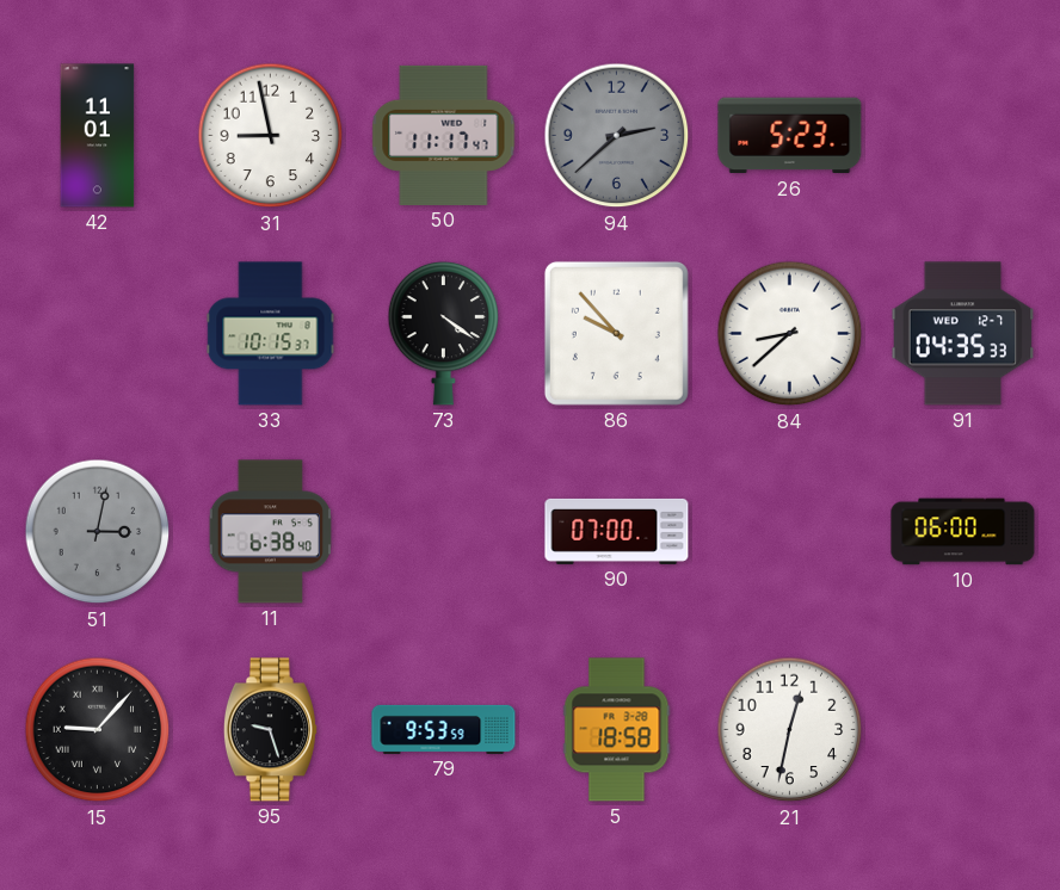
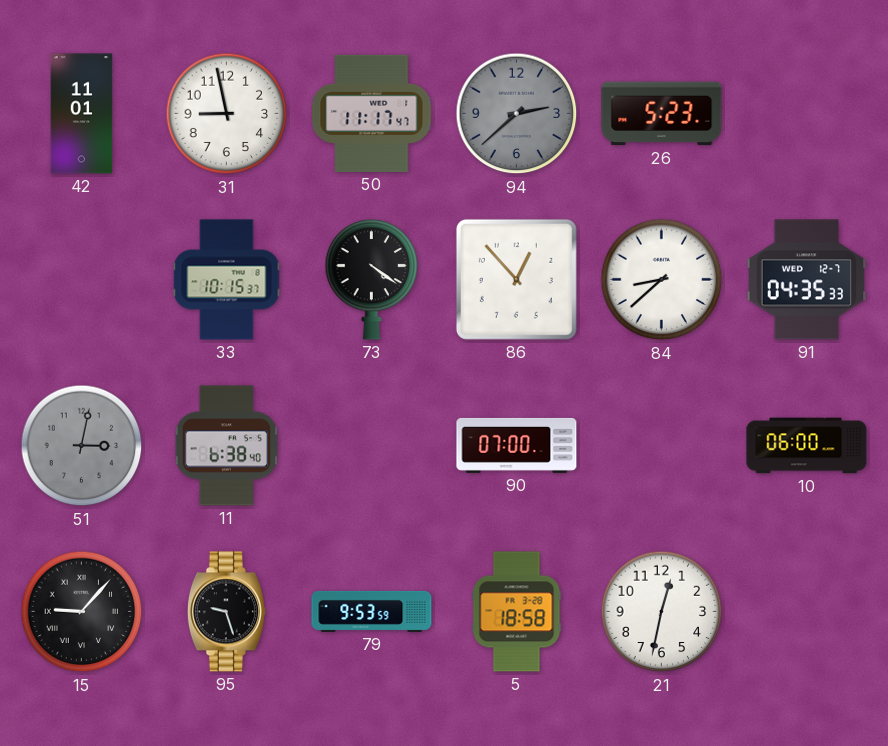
86: 9:53 -> 12:53
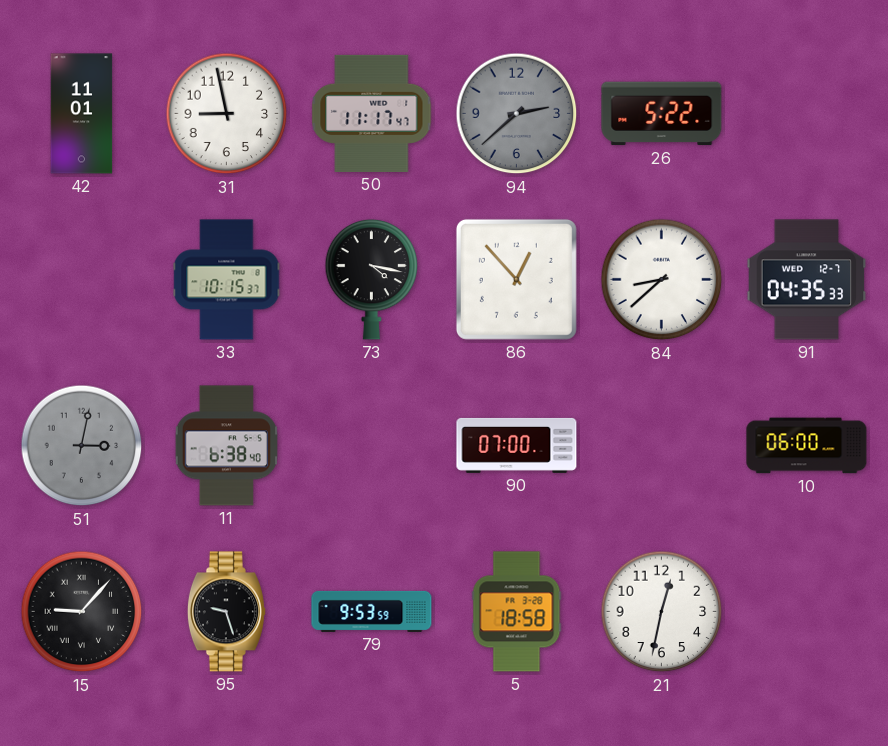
26: 5:23 -> 5:22
73: 4:21 -> 4:17
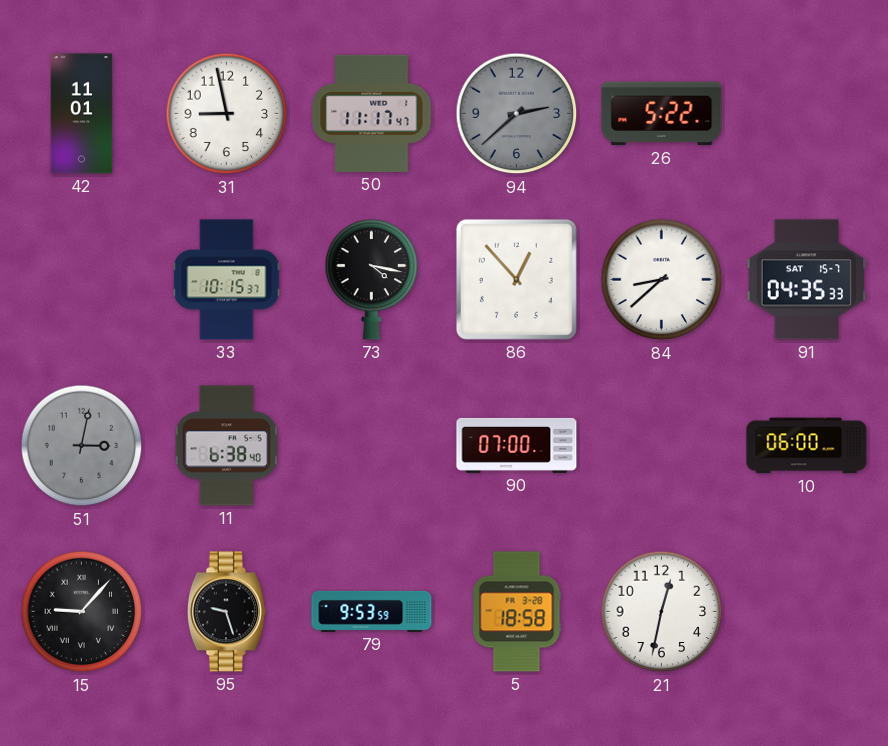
91 date: WED 12-7 -> SAT 15-7
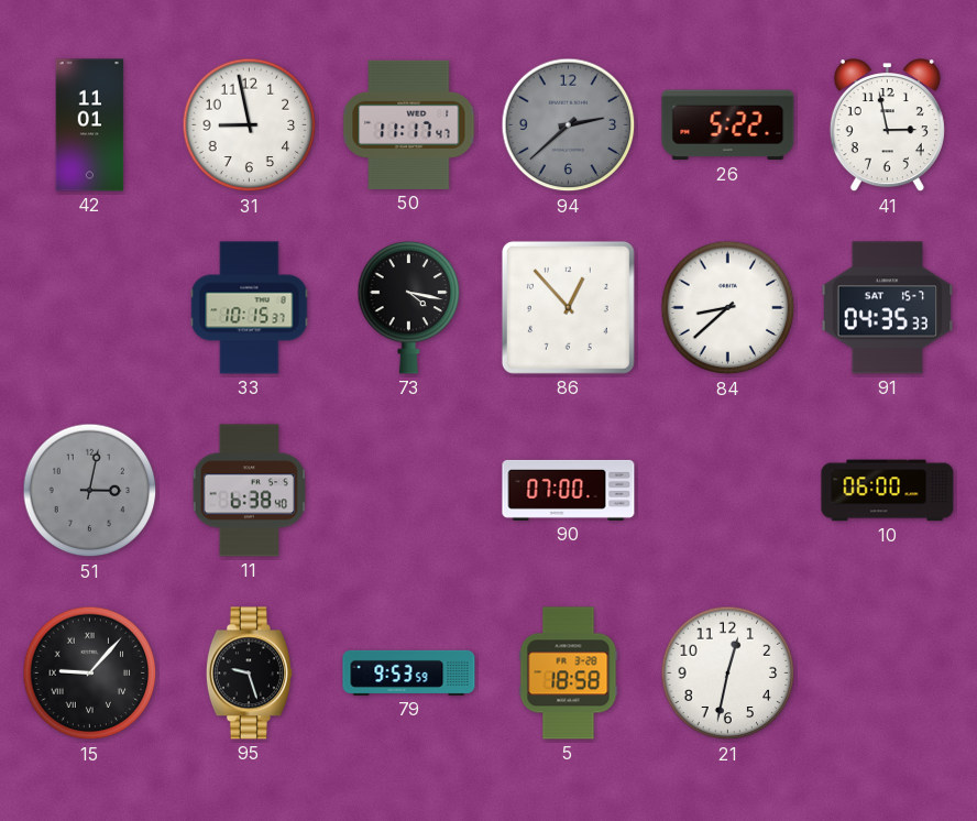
41: none -> 2:58
